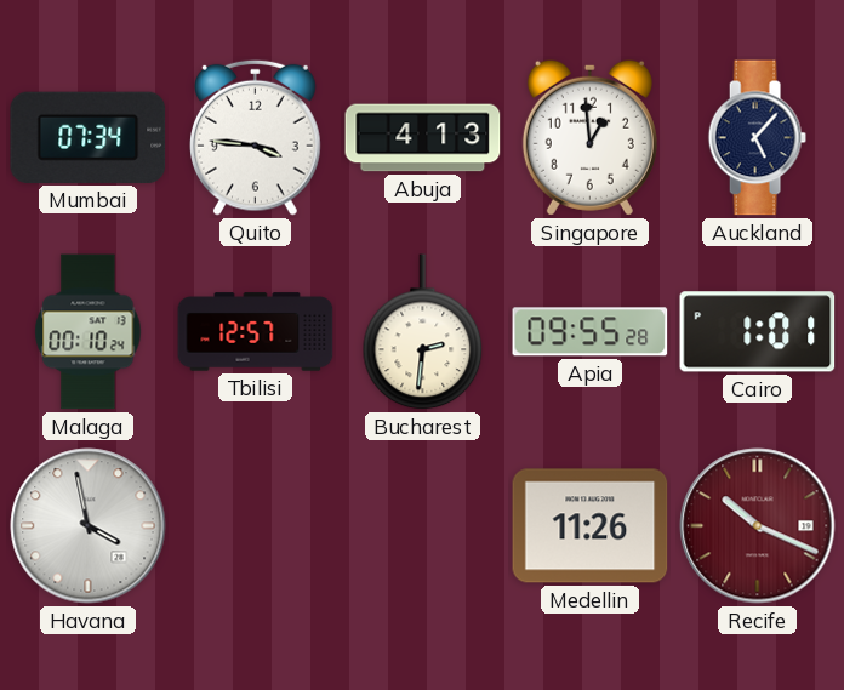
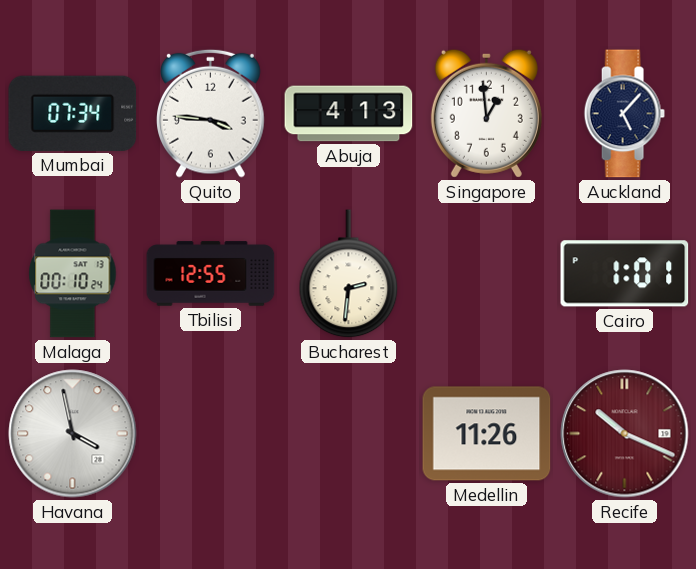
Tbilisi: 12:57 -> 12:55
Apia: 09:55 -> none
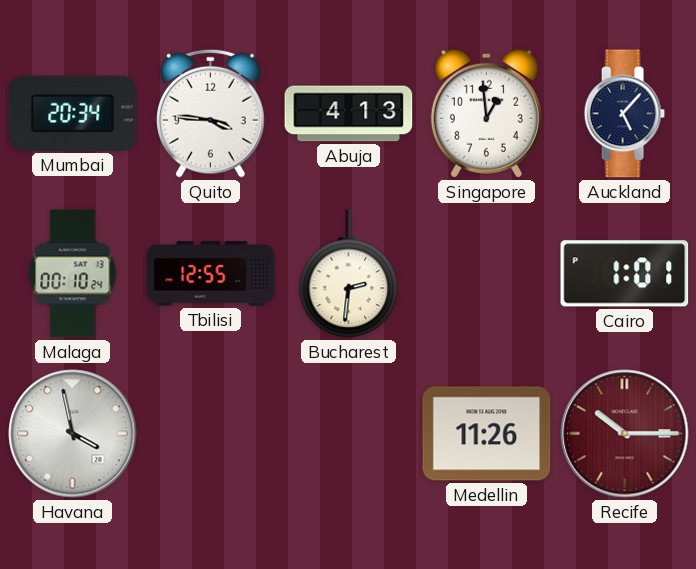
Mumbai: 07:34 -> 20:34
Recife: 10:19 -> 10:15
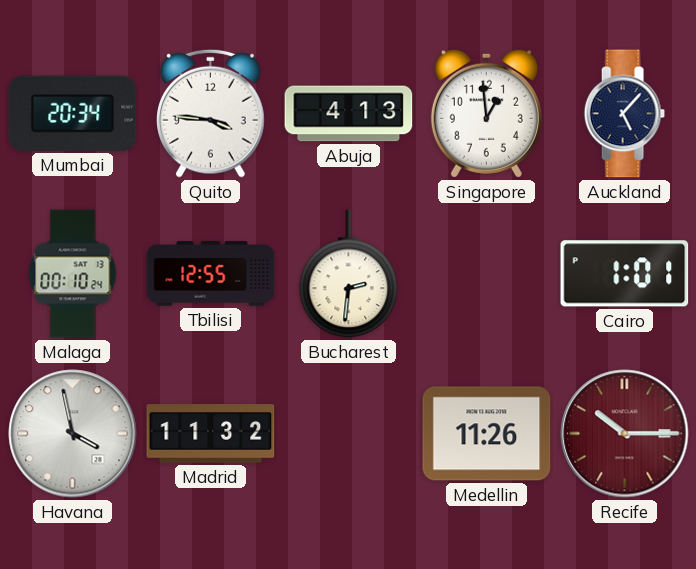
Madrid: none -> 11:32
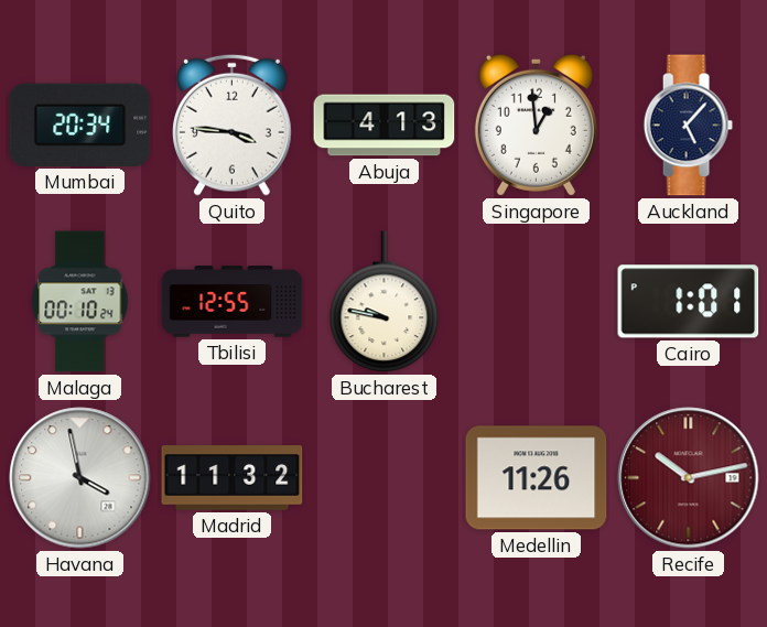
Bucharest: 2:31 -> 9:47
Recife: 10:15 -> 10:13
